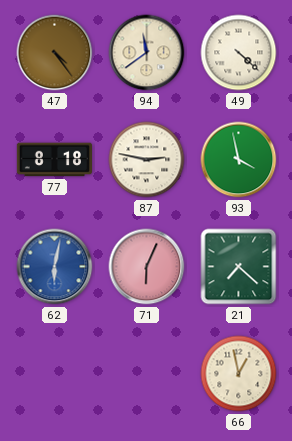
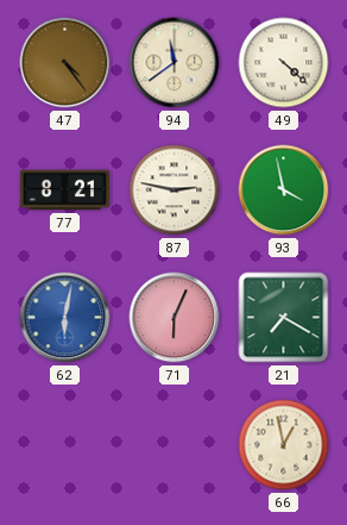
77: 8:18 -> 8:21
21: 7:22 -> 7:20
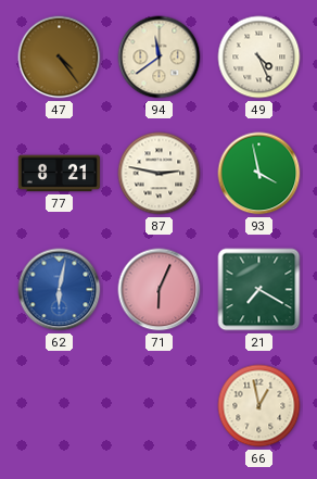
49: 4:22 -> 4:26
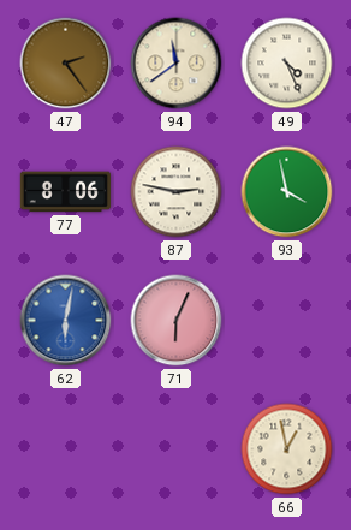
47: 4:24 -> 2:24
77: 8:21 -> 8:06
21: 7:20 -> none
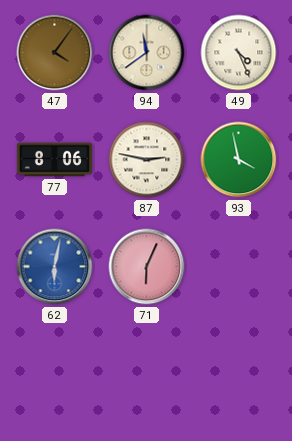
47: 2:24 -> 4:06
66: 12:58 -> none
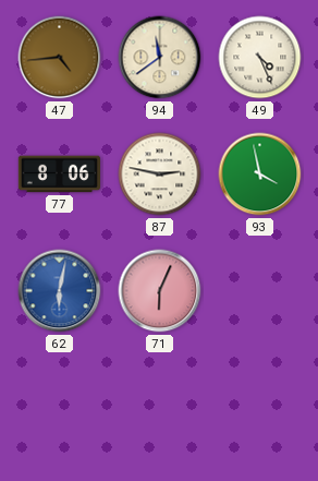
47: 4:06 -> 4:44
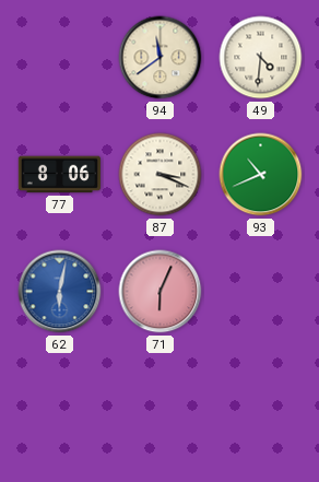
47: 4:44 -> none
49: 4:26 -> 4:31
87: 2:47 -> 3:19
93: 3:58 -> 10:41
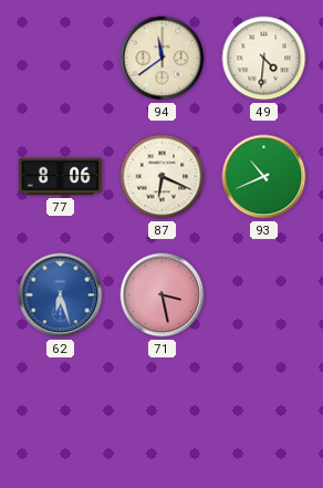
87: 3:19 -> 6:19
62: 6:02 -> 6:27
71: 6:04 -> 3:28
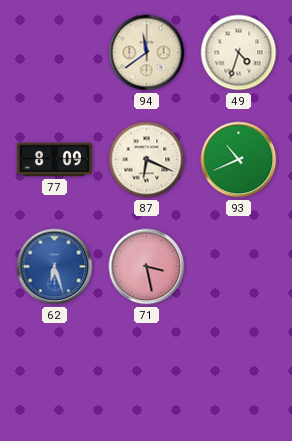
49: 4:31 -> 4:33
77: 8:06 -> 8:09
